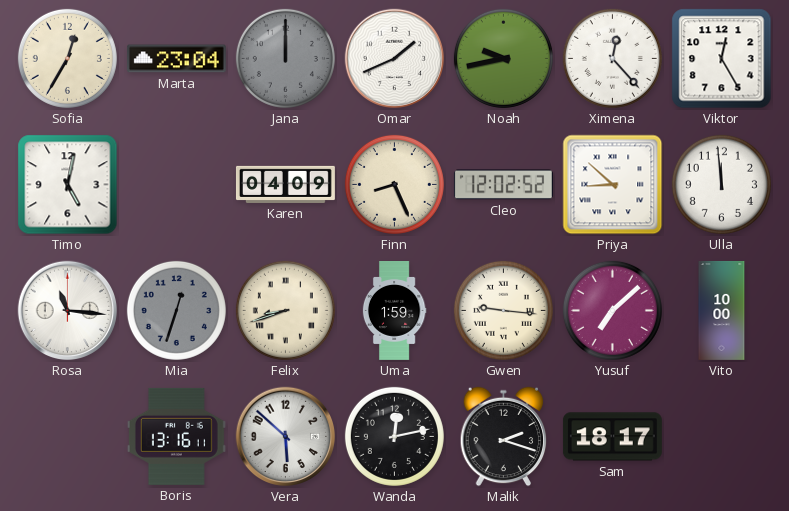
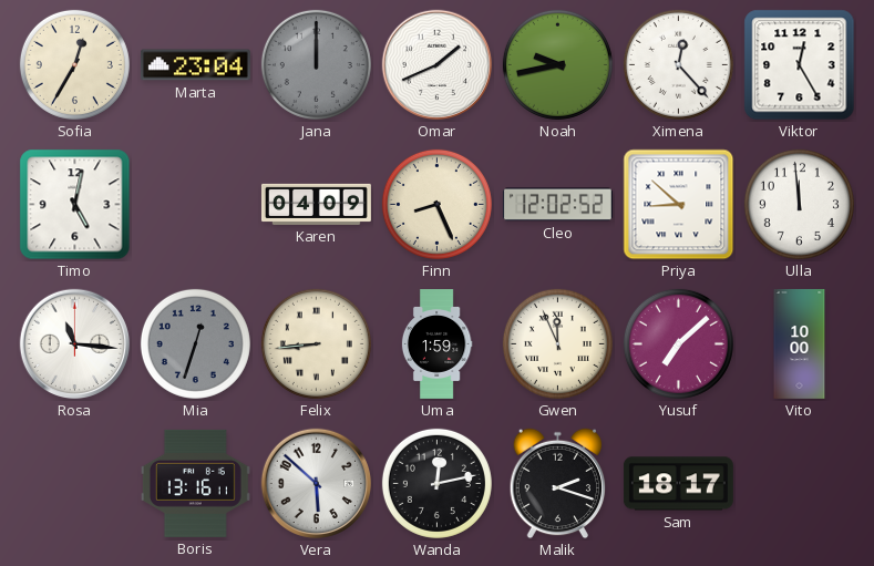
Felix: 8:42 -> 8:44
Gwen: 9:16 -> 11:56
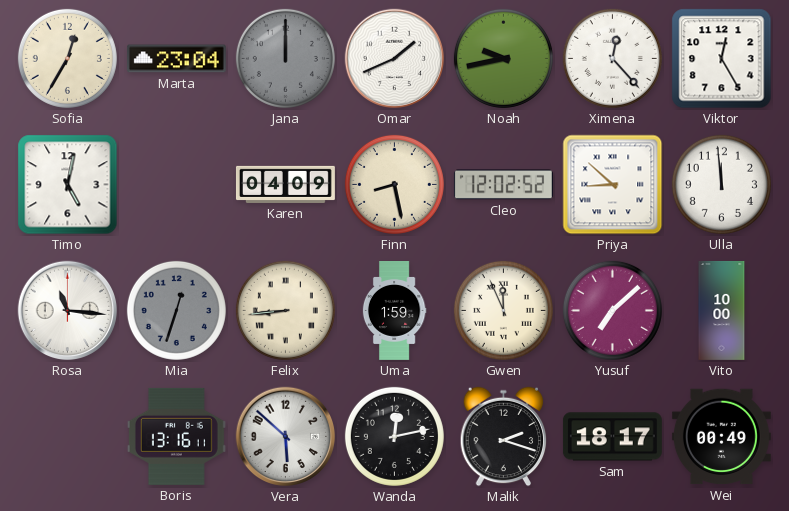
Finn: 8:26 -> 8:28
Wei: none -> 00:49
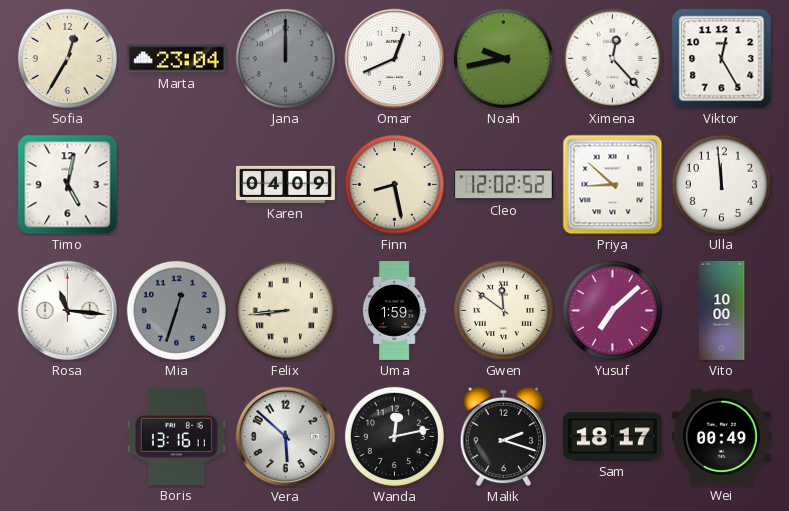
Omar: 1:41 -> 12:41
Gwen: 11:56 -> 11:51
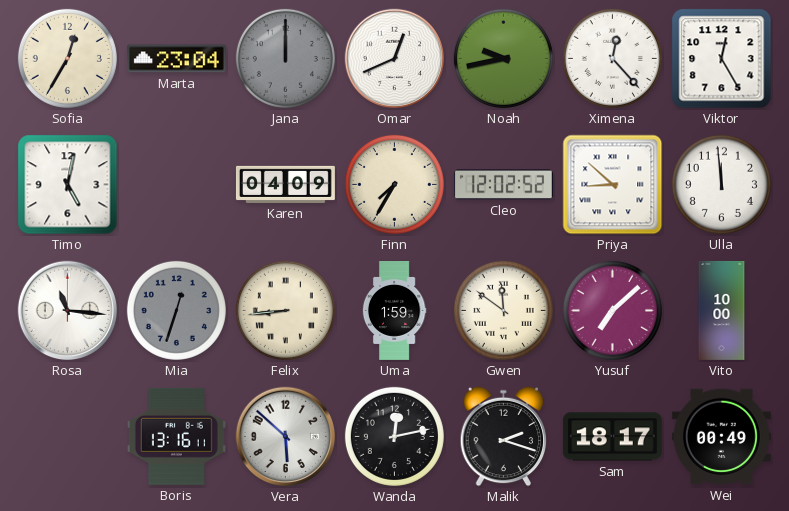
Finn: 8:28 -> 7:35
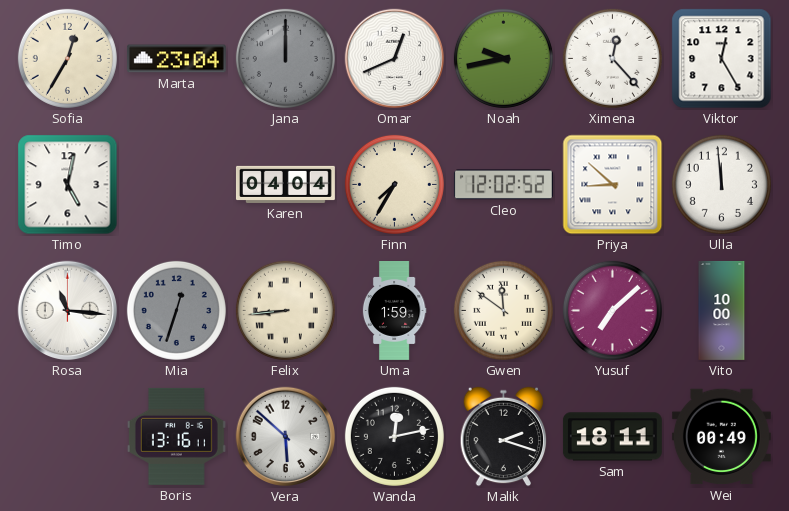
Karen: 04:09 -> 04:04
Sam: 18:17 -> 18:11
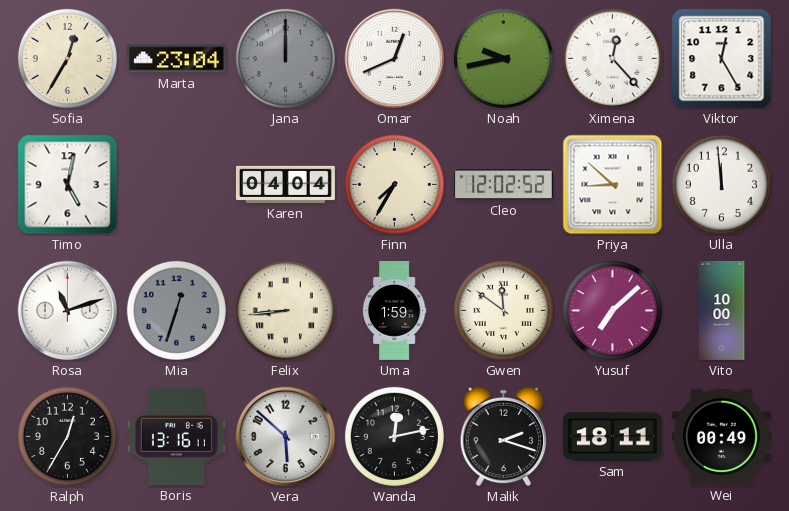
Rosa: 11:16 -> 11:12
Ralph: none -> 12:35
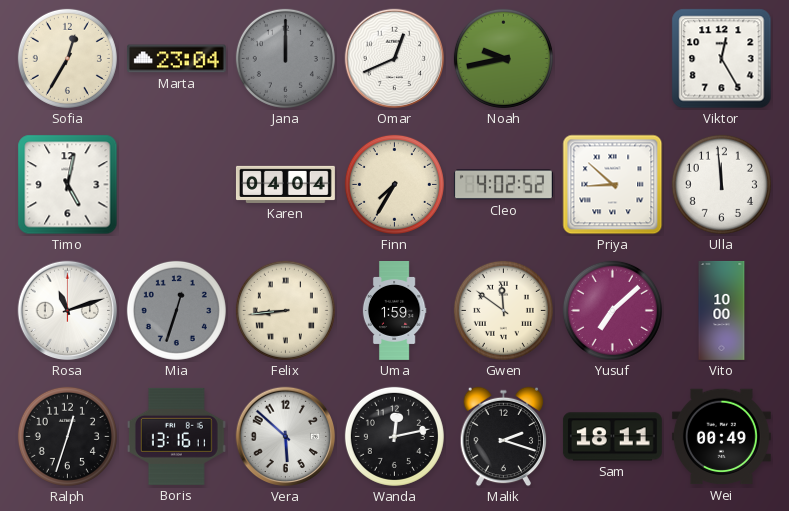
Ximena: 12:23 -> none
Cleo: 12:02 -> 4:02
Ralph: 12:35 -> 12:33
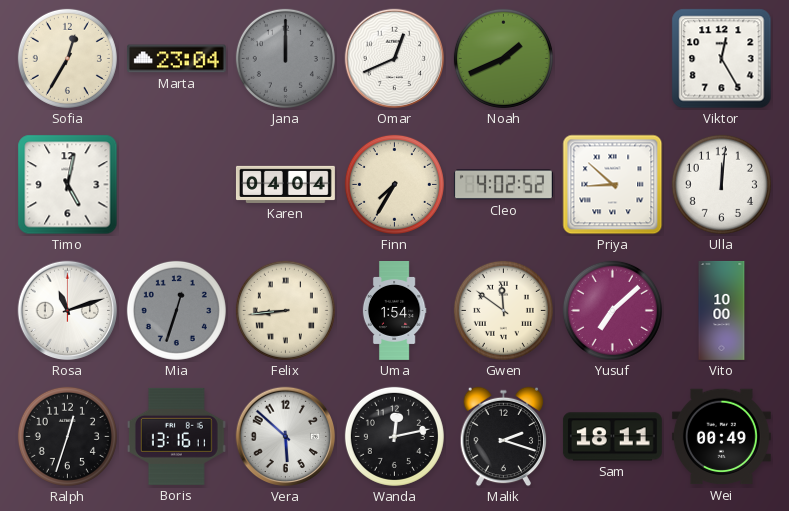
Noah: 9:43 -> 1:41
Ulla: 11:59 -> 12:01
Uma: 1:59 -> 1:54
